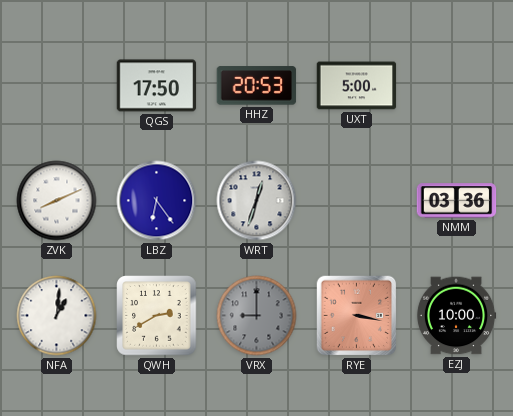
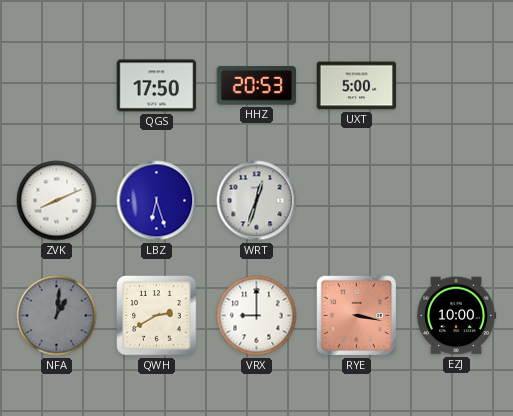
LBZ: 6:24 -> 6:27
NMM: 03:36 -> none
NFA dial: white -> grey
VRX dial: grey -> white
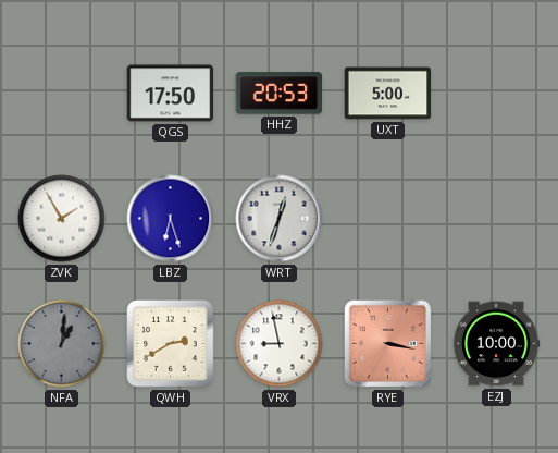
ZVK: 8:11 -> 1:55
VRX: 9:00 -> 8:58
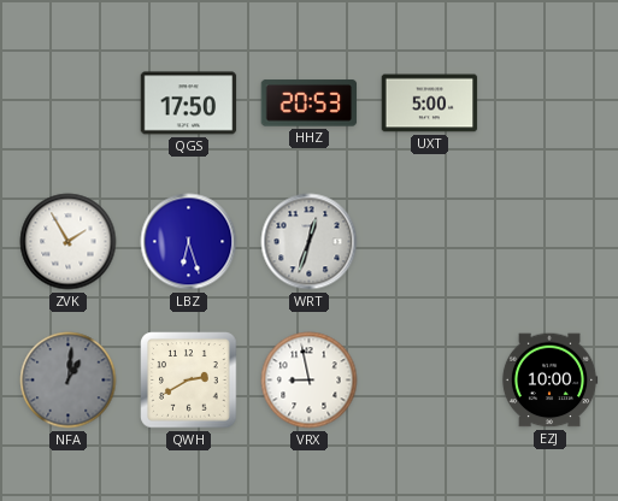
RYE: 3:17 -> none
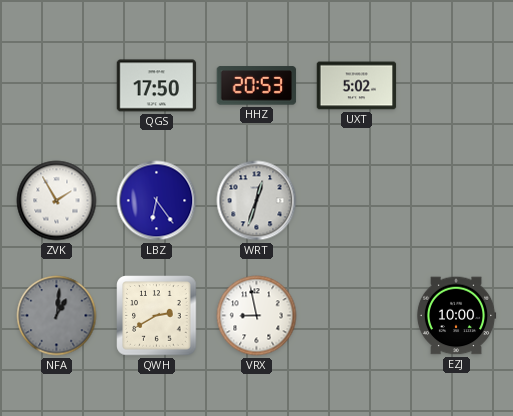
UXT: 5:00 -> 5:02
LBZ: 6:27 -> 6:24
